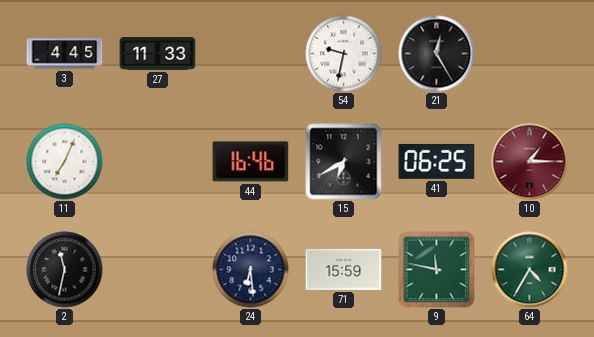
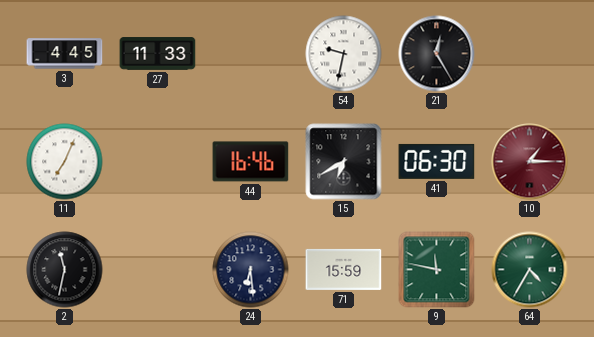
41: 06:25 -> 06:30
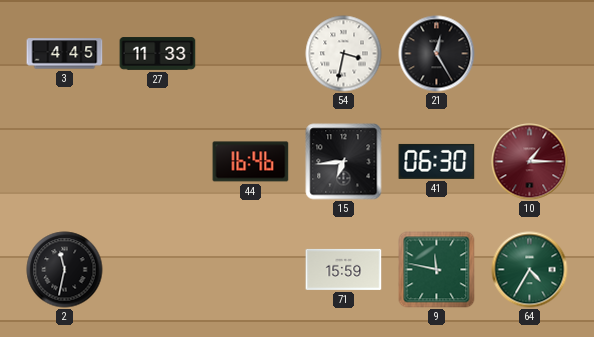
54: 9:32 -> 3:32
11: 7:04 -> none
15: 6:40 -> 6:44
24: 6:29 -> none
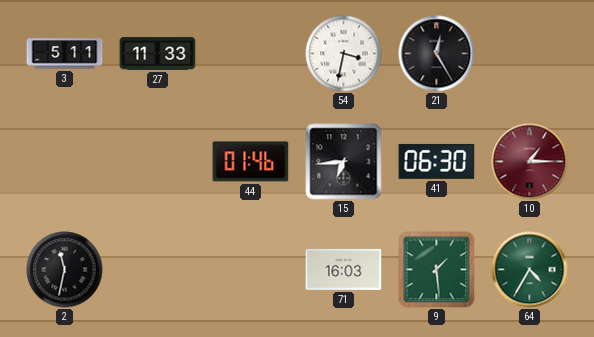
3: 4:45 -> 5:11
44: 16:46 -> 01:46
71: 15:59 -> 16:03
9: 11:47 -> 1:29
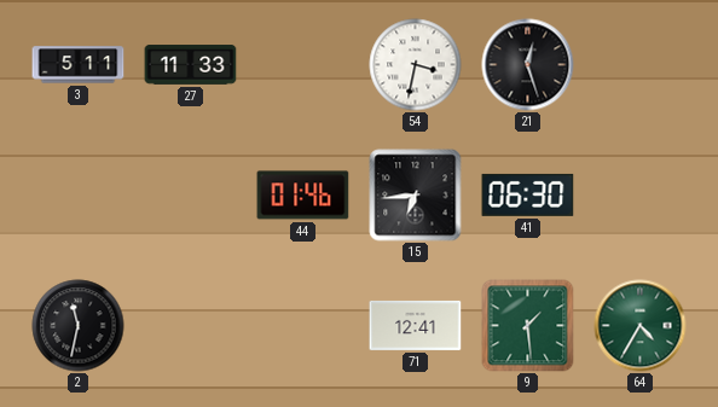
21: 12:25 -> 12:27
10: 1:15 -> none
71: 16:03 -> 12:41
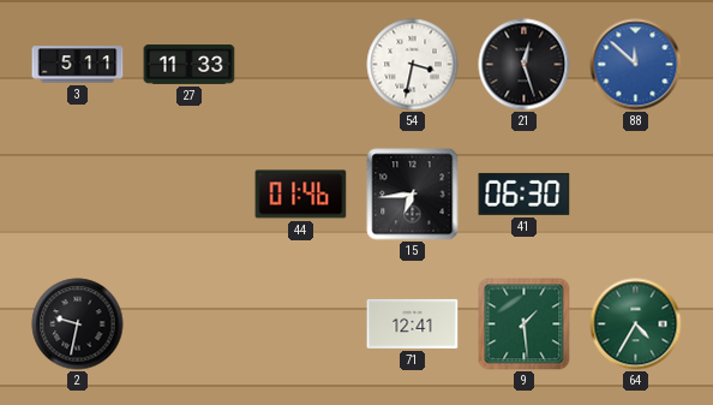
88: none -> 11:52
2: 11:32 -> 9:32
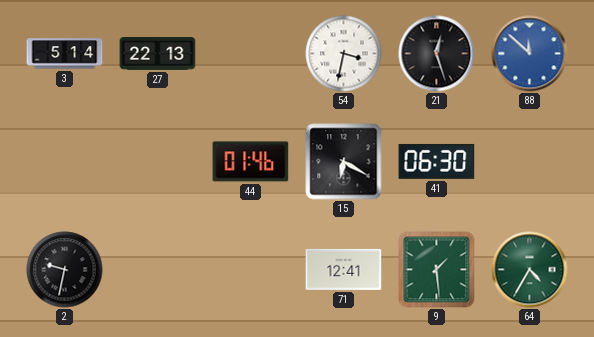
3: 5:11 -> 5:14
27: 11:33 -> 22:13
15: 6:44 -> 6:20
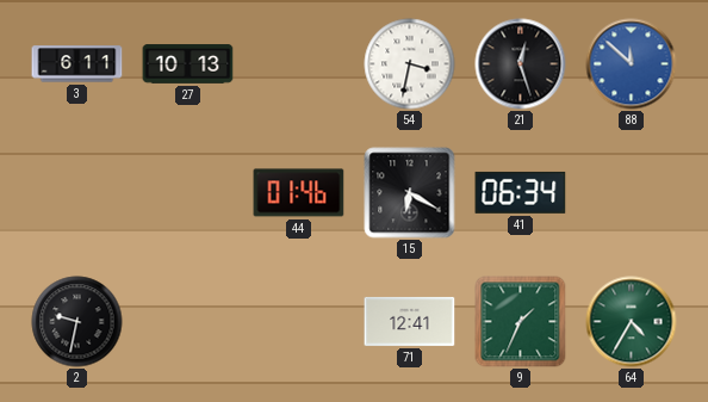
3: 5:14 -> 6:11
27: 22:13 -> 10:13
41: 06:30 -> 06:34
9: 1:29 -> 1:34
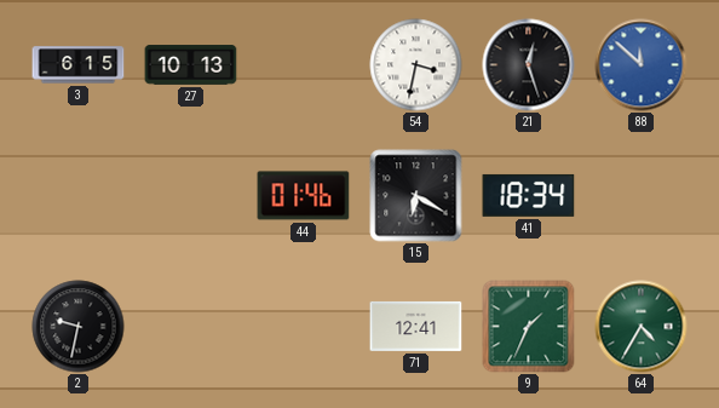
3: 6:11 -> 6:15
41: 06:34 -> 18:34
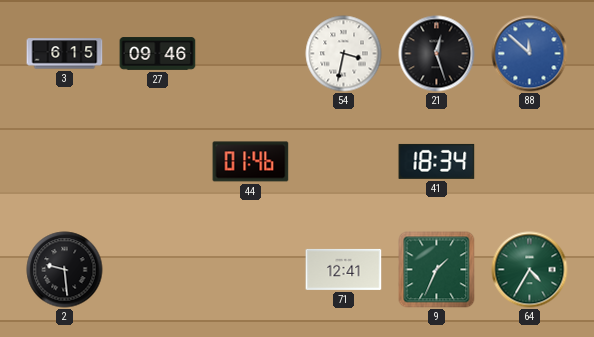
27: 10:13 -> 09:46
15: 6:20 -> none
2: 9:32 -> 9:29
